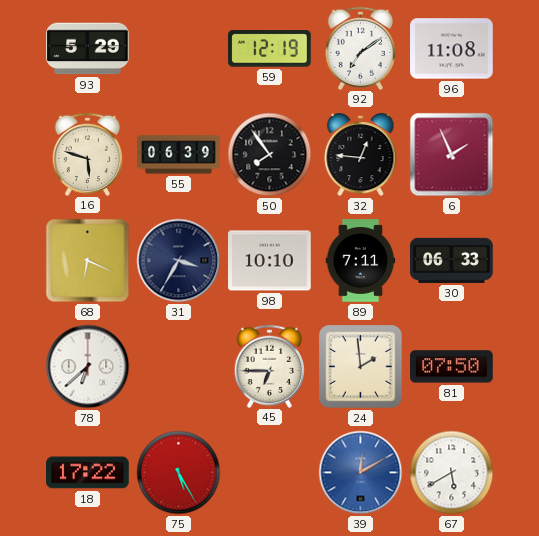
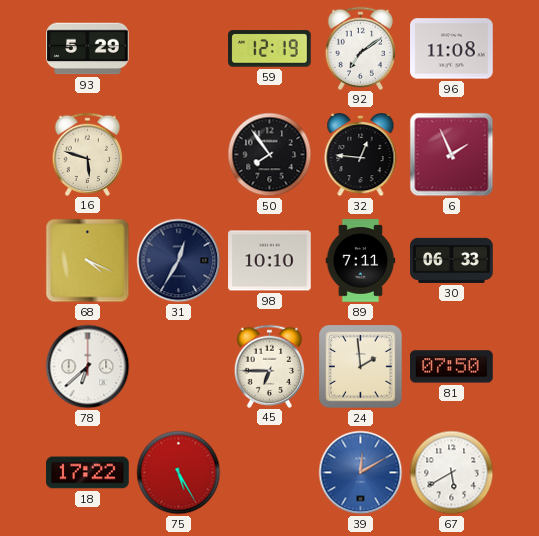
55: 06:39 -> none
68: 6:19 -> 4:19
31: 3:35 -> 12:35
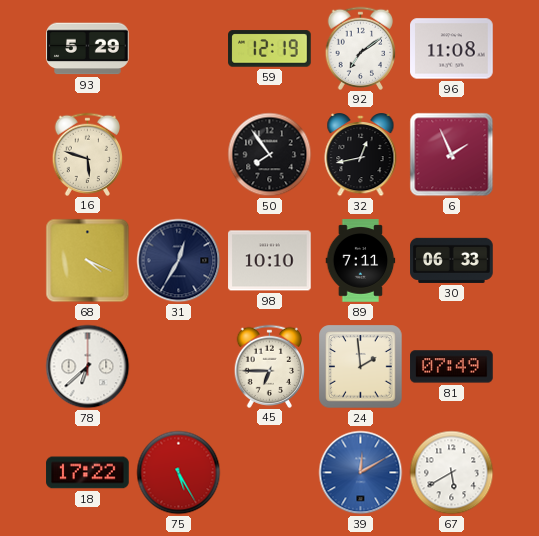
32: 12:46 -> 12:43
81: 07:50 -> 07:49
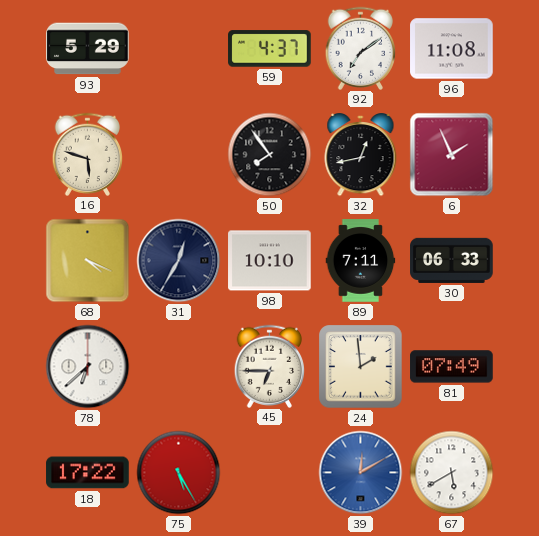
59: 12:19 -> 4:37
